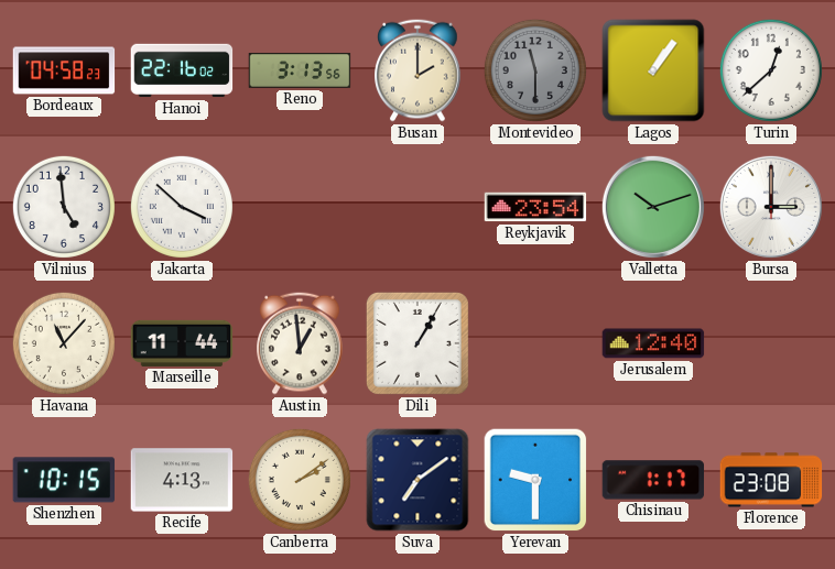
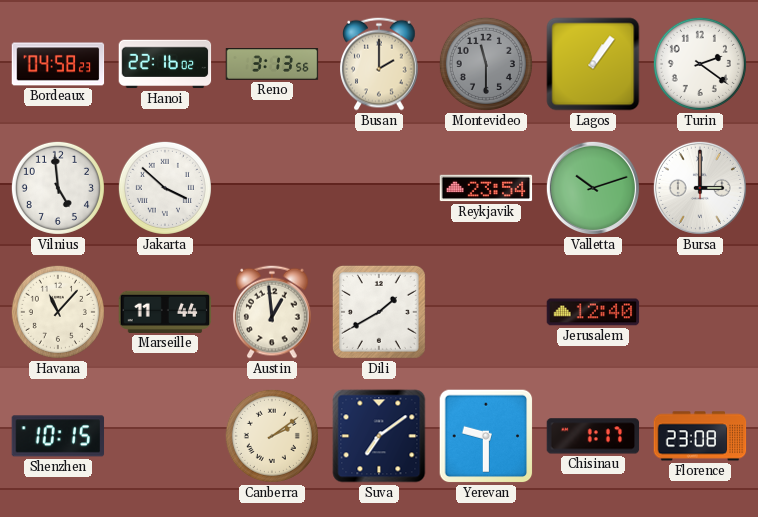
Turin: 12:38 -> 2:21
Dili: 1:05 -> 1:40
Recife: 4:13 -> none
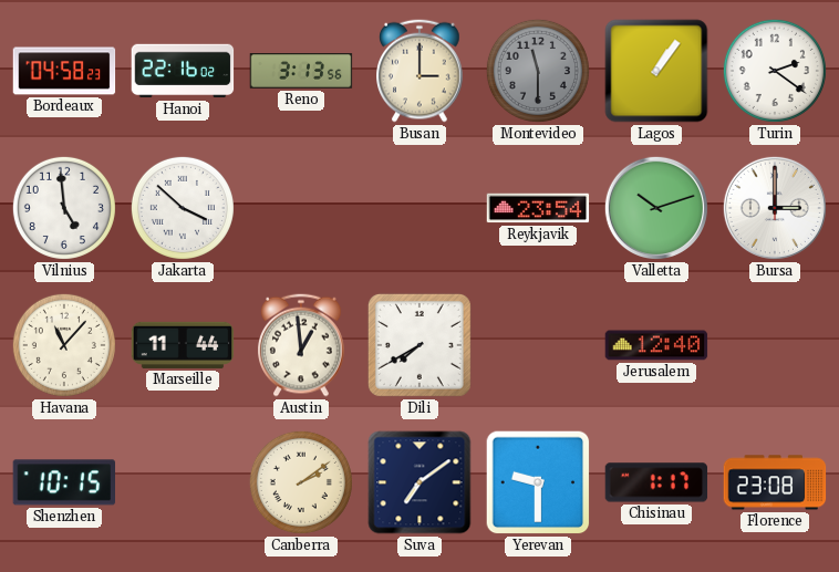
Busan: 2:00 -> 3:00
Dili: 1:40 -> 7:40
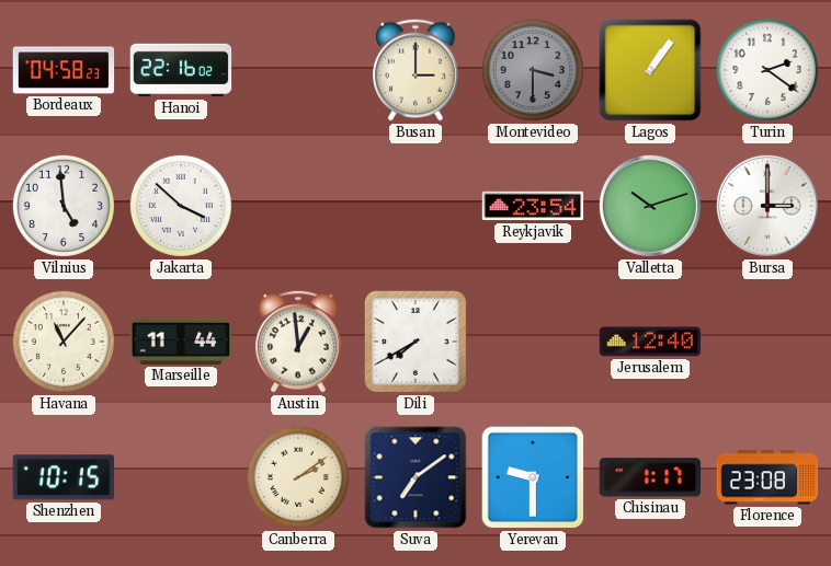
Reno: 3:13 -> none
Montevideo: 11:30 -> 3:30
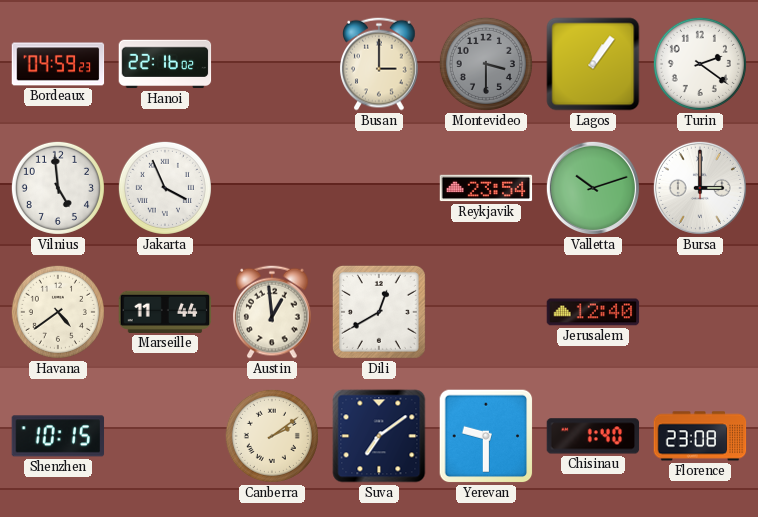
Bordeaux: 04:58 -> 04:59
Jakarta: 3:52 -> 3:56
Havana: 11:07 -> 4:39
Dili: 7:40 -> 12:40
Chisinau: 1:17 -> 1:40
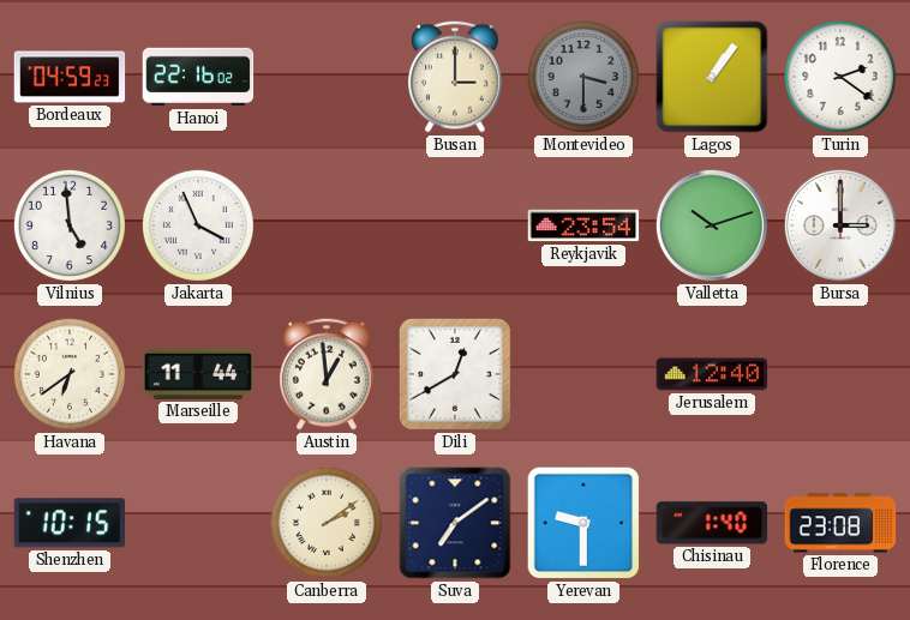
Havana: 4:39 -> 6:39
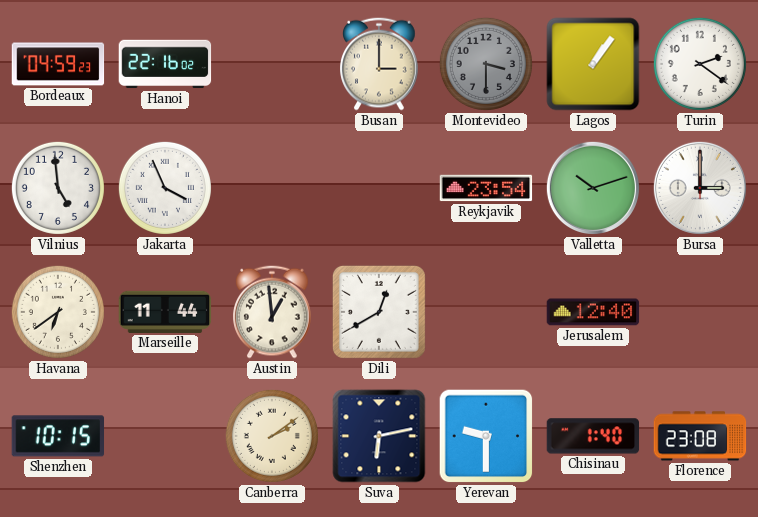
Suva: 7:09 -> 6:13
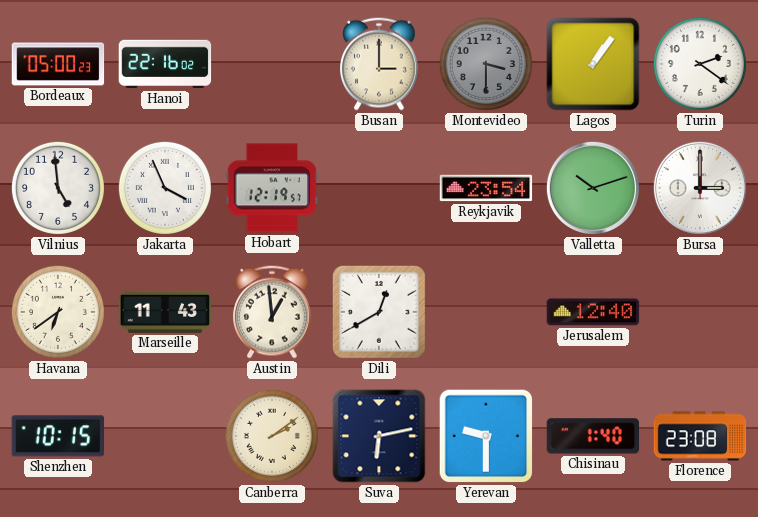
Bordeaux: 04:59 -> 05:00
Hobart: none -> 12:19
Marseille: 11:44 -> 11:43
